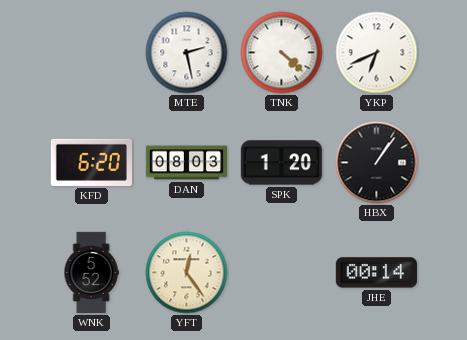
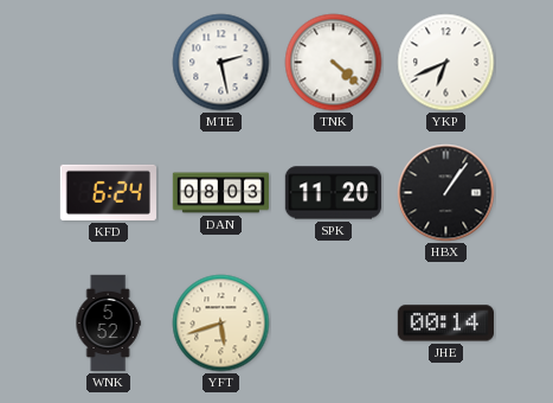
KFD: 6:20 -> 6:24
SPK: 1:20 -> 11:20
YFT: 12:24 -> 5:42
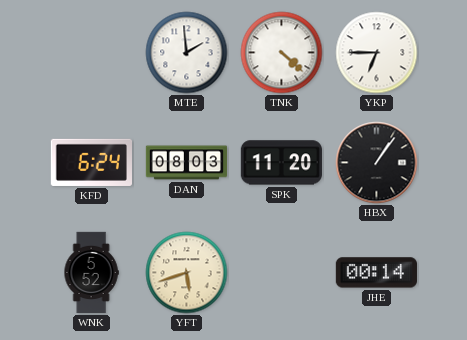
MTE: 2:28 -> 1:59
YKP: 6:41 -> 6:45
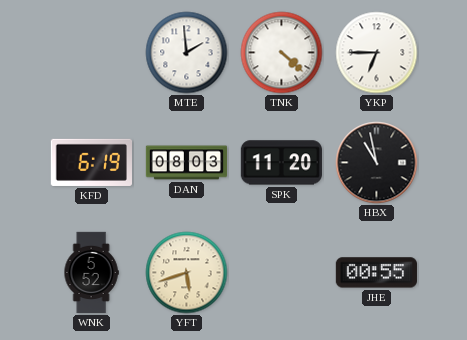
KFD: 6:24 -> 6:19
HBX: 1:06 -> 10:58
JHE: 00:14 -> 00:55
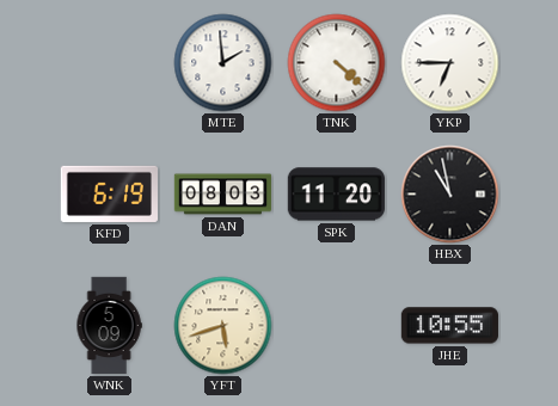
WNK: 5:52 -> 5:09
JHE: 00:55 -> 10:55
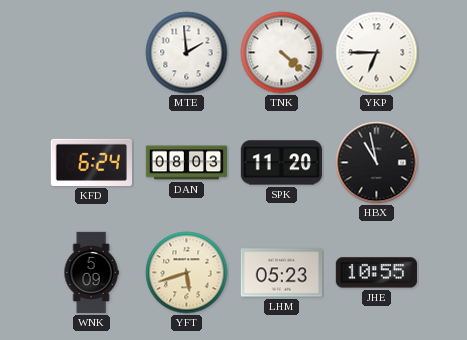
KFD: 6:19 -> 6:24
LHM: none -> 05:23
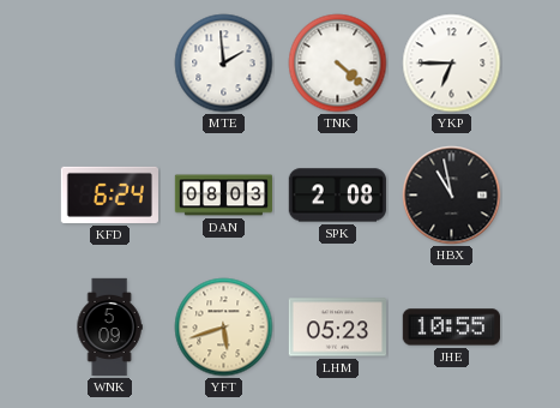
SPK: 11:20 -> 2:08
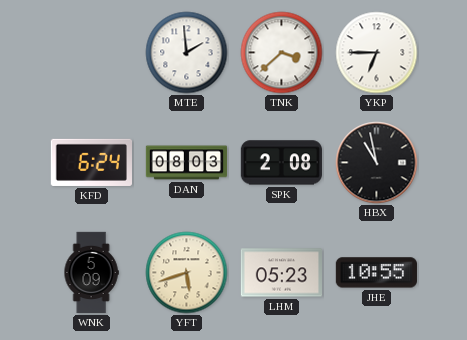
TNK: 4:22 -> 3:38
